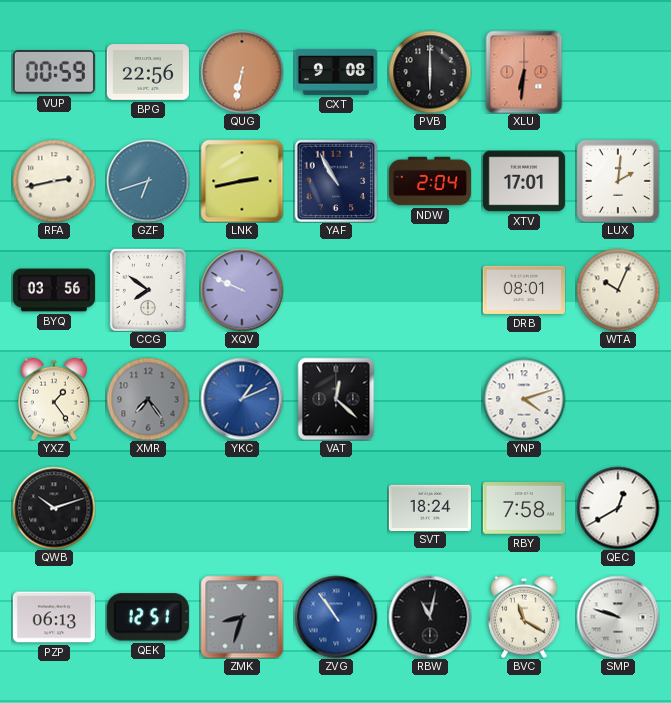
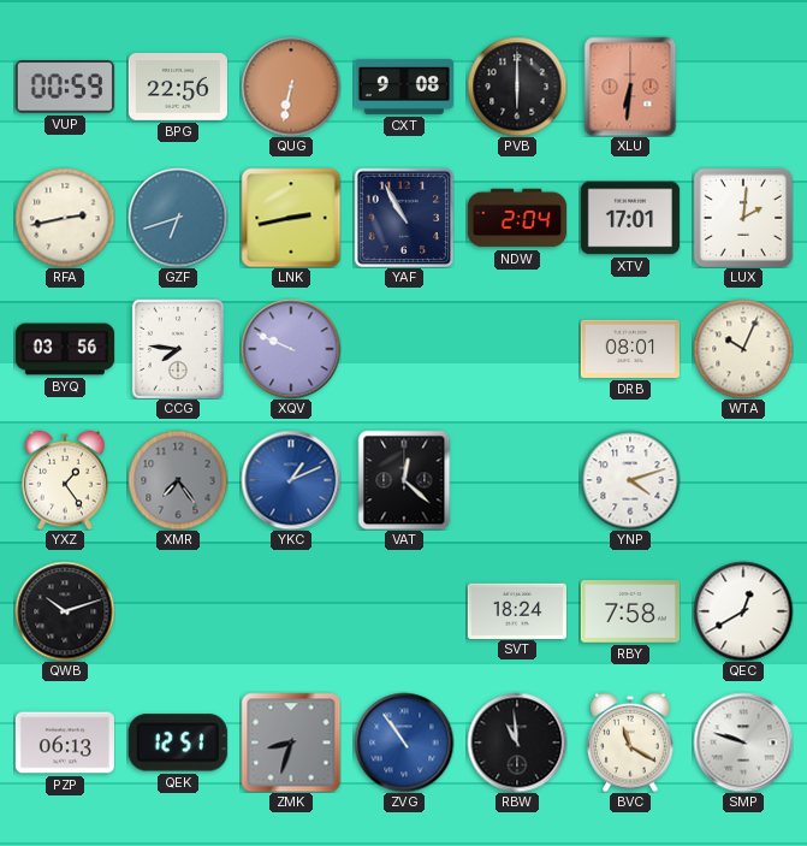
CCG: 7:51 -> 7:46
RBW: 11:02 -> 10:59
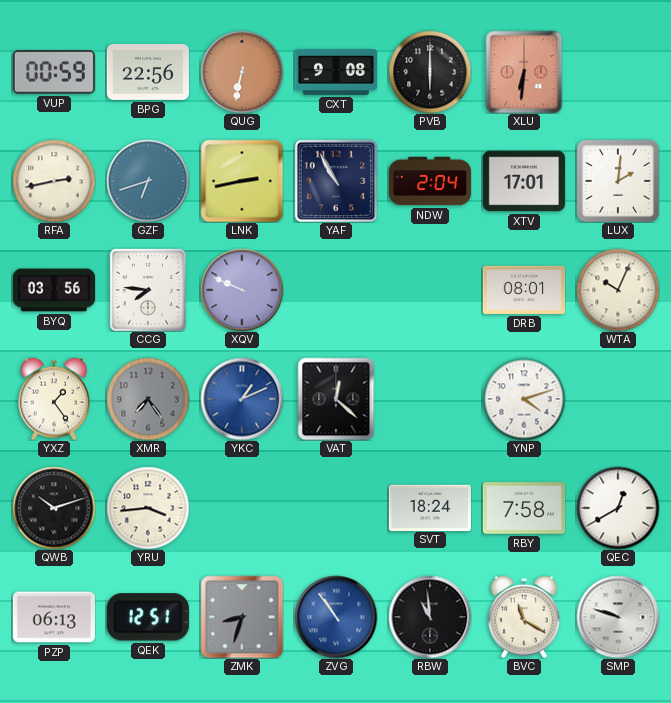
YRU: none -> 3:44
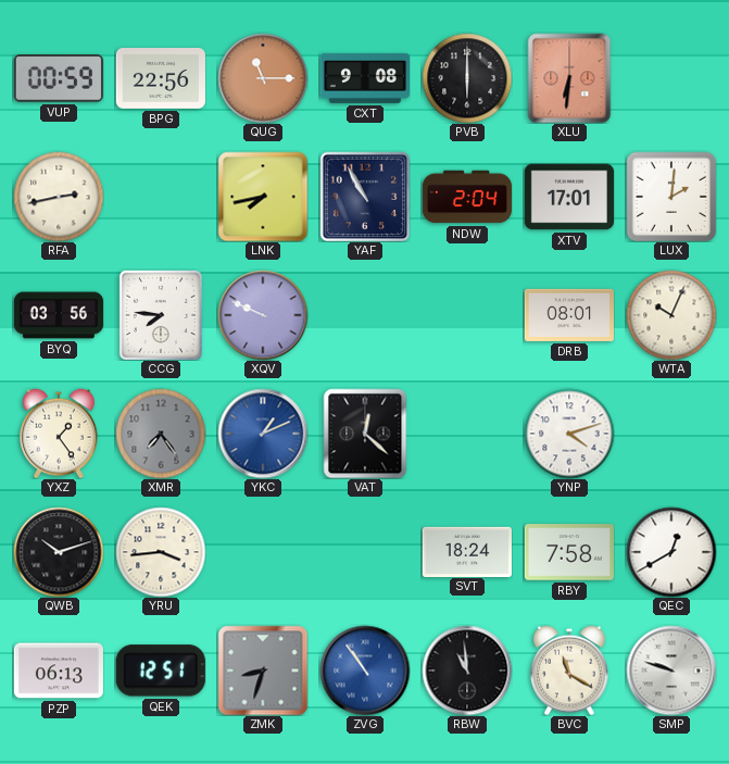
QUG: 6:32 -> 11:15
GZF: 6:42 -> none
LNK: 2:43 -> 7:43
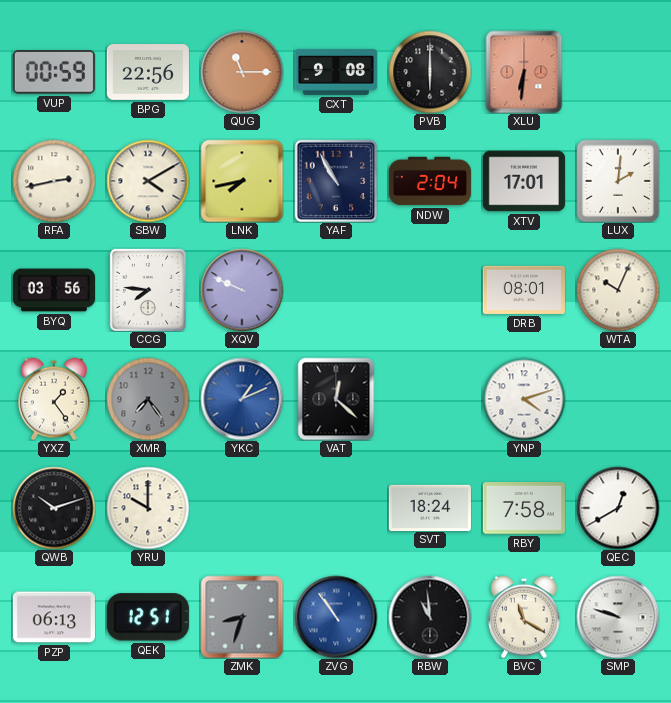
SBW: none -> 4:10
YRU: 3:44 -> 10:00
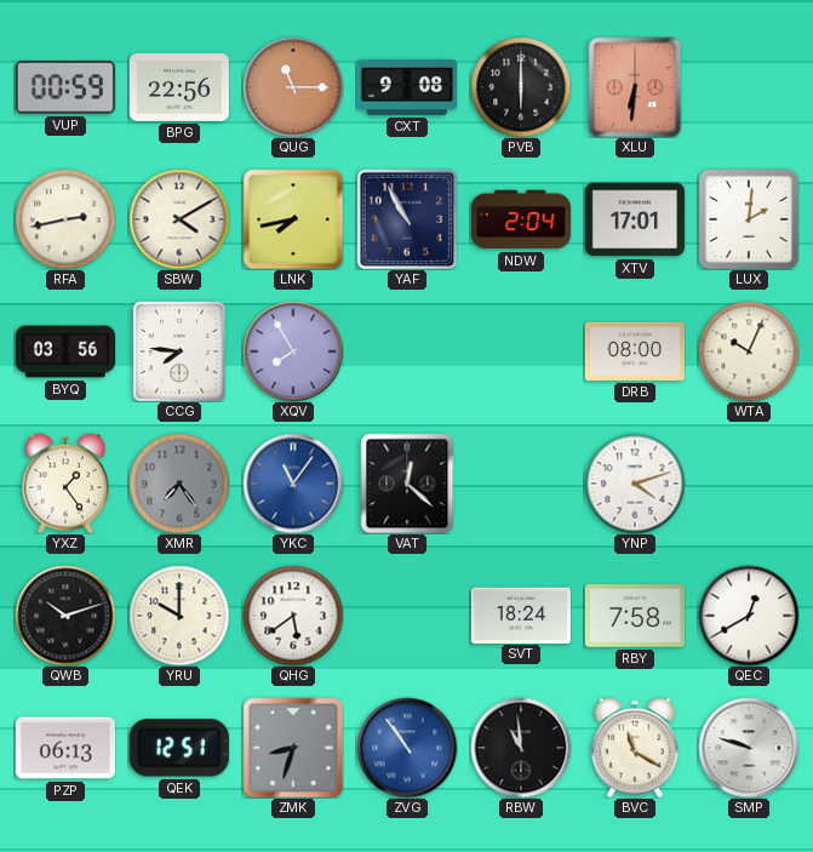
XQV: 9:49 -> 7:55
DRB: 08:01 -> 08:00
YKC: 1:11 -> 11:06
QHG: none -> 5:39
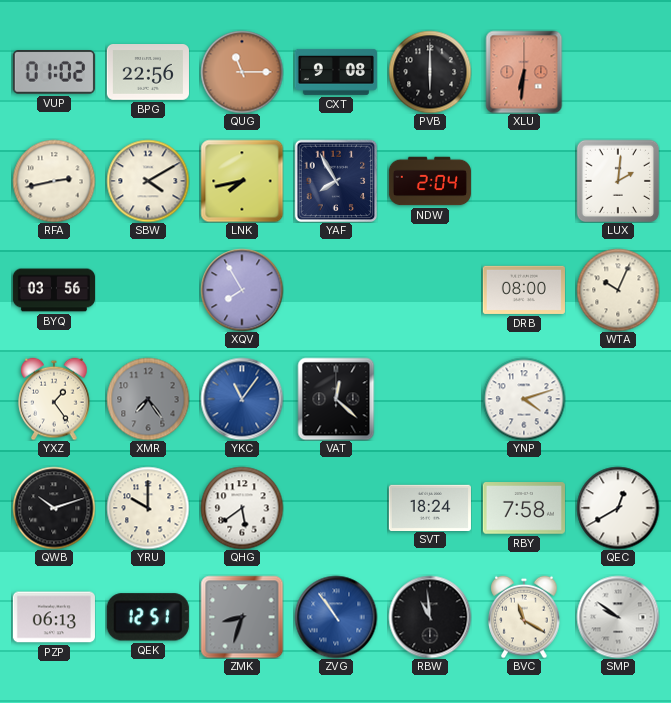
VUP: 00:59 -> 01:02
YAF: 10:55 -> 7:55
XTV: 17:01 -> none
CCG: 7:46 -> none
SMP: 9:48 -> 9:51
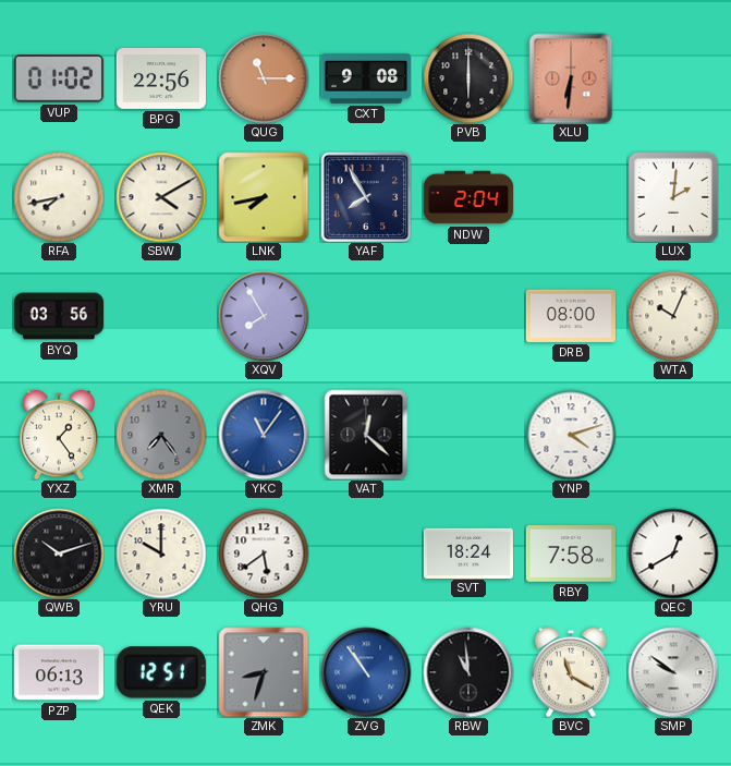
RFA: 2:43 -> 7:43
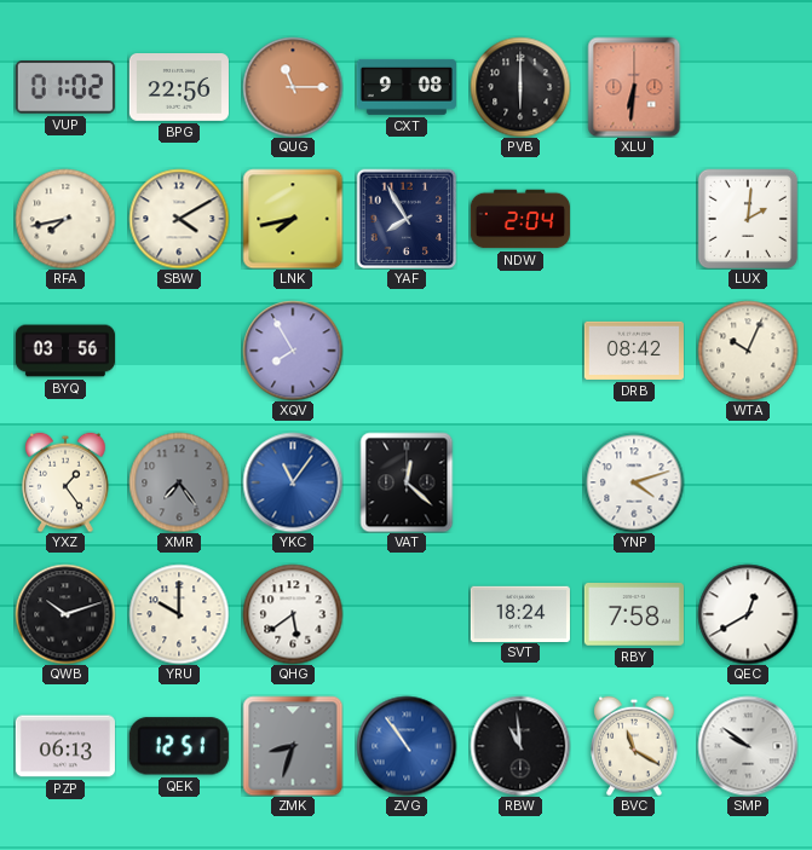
DRB: 08:00 -> 08:42
